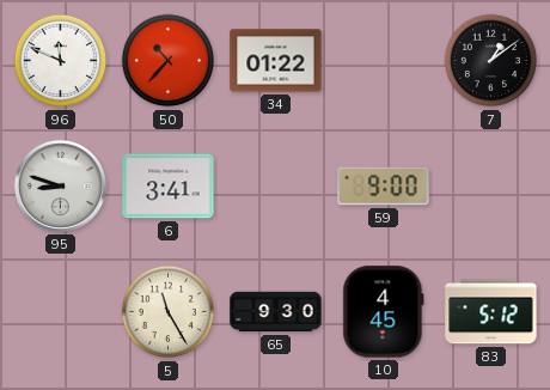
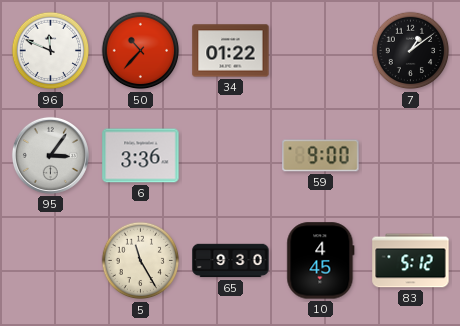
95: 8:48 -> 3:06
6: 3:41 -> 3:36
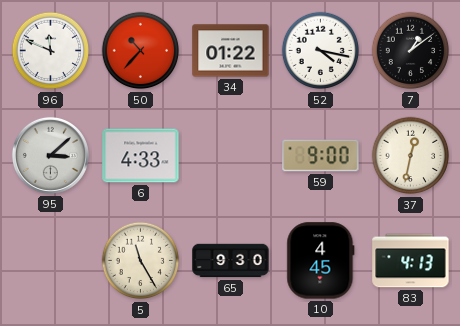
52: none -> 4:17
95: 3:06 -> 3:08
6: 3:36 -> 4:33
37: none -> 12:32
83: 5:12 -> 4:13
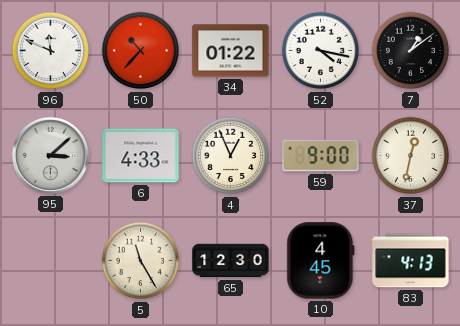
4: none -> 12:56
65: 9:30 -> 12:30
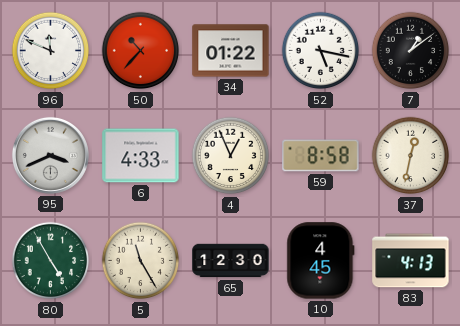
52: 4:17 -> 5:17
95: 3:08 -> 3:41
59: 9:00 -> 8:58
80: none -> 4:55
